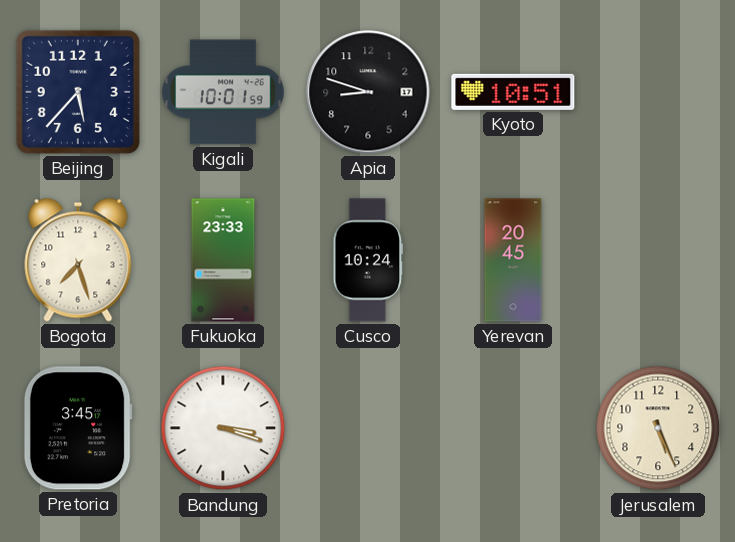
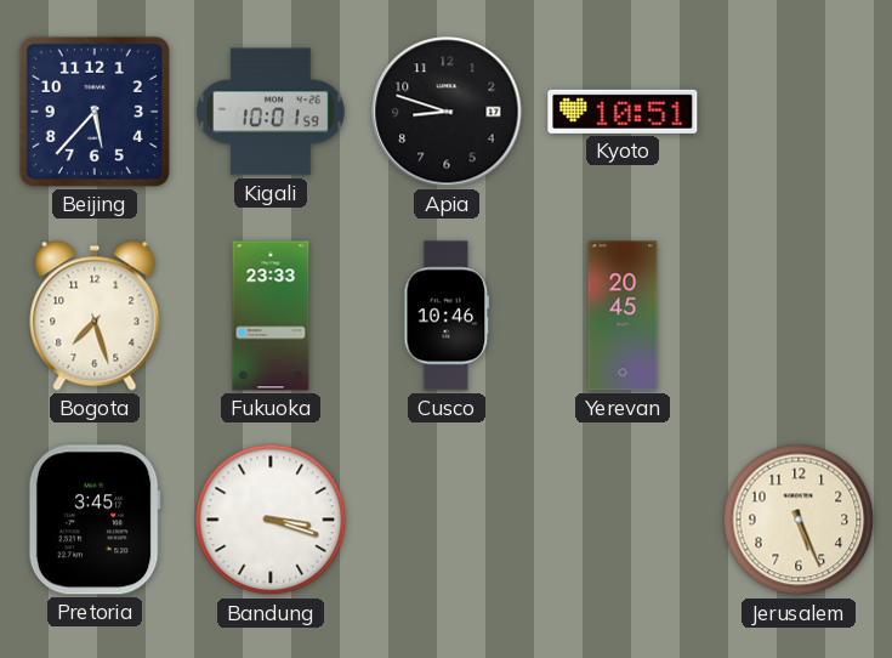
Cusco: 10:24 -> 10:46
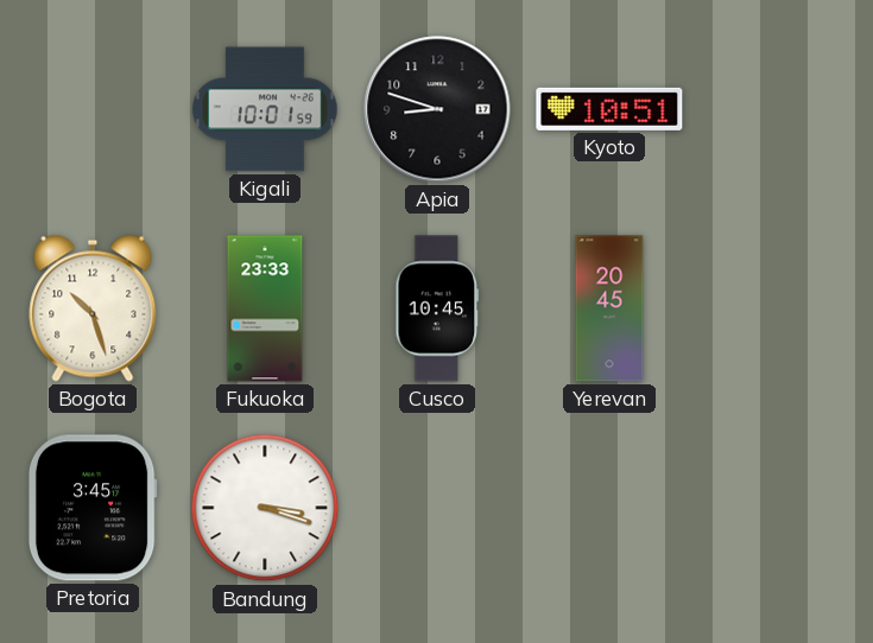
Beijing: 5:37 -> none
Bogota: 7:27 -> 10:27
Cusco: 10:46 -> 10:45
Jerusalem: 5:26 -> none
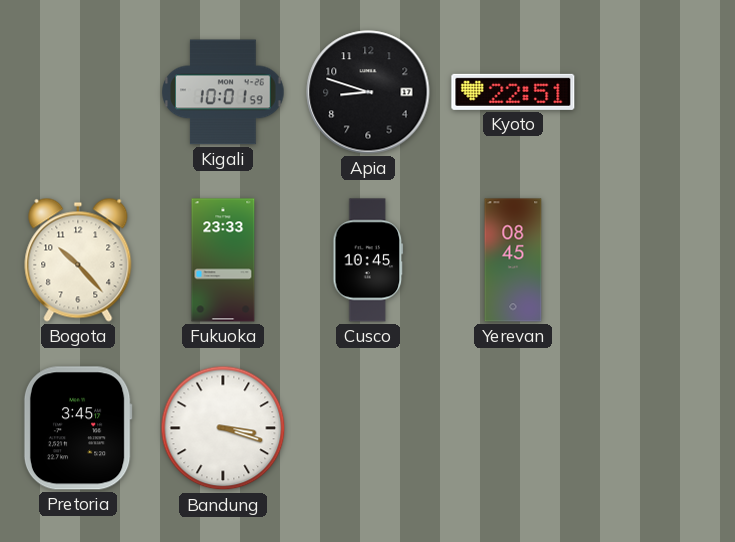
Kyoto: 10:51 -> 22:51
Bogota: 10:27 -> 10:23
Yerevan: 20:45 -> 08:45
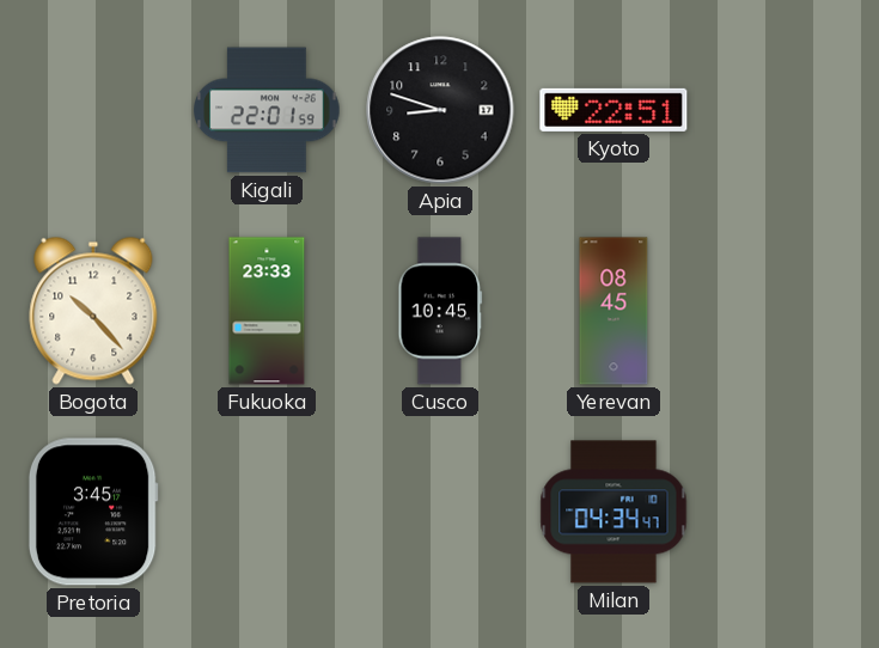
Kigali: 10:01 -> 22:01
Bandung: 3:18 -> none
Milan: none -> 04:34
